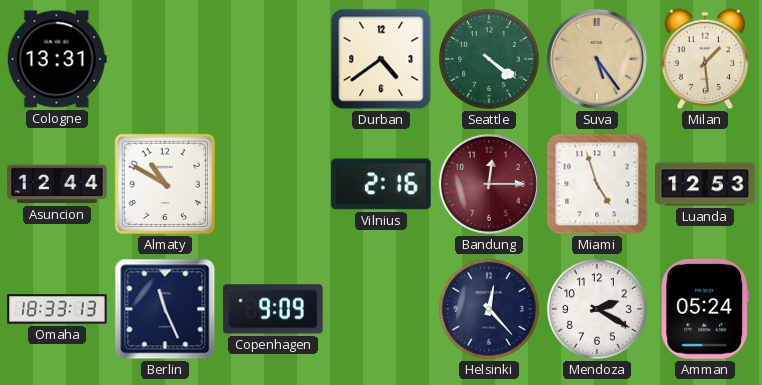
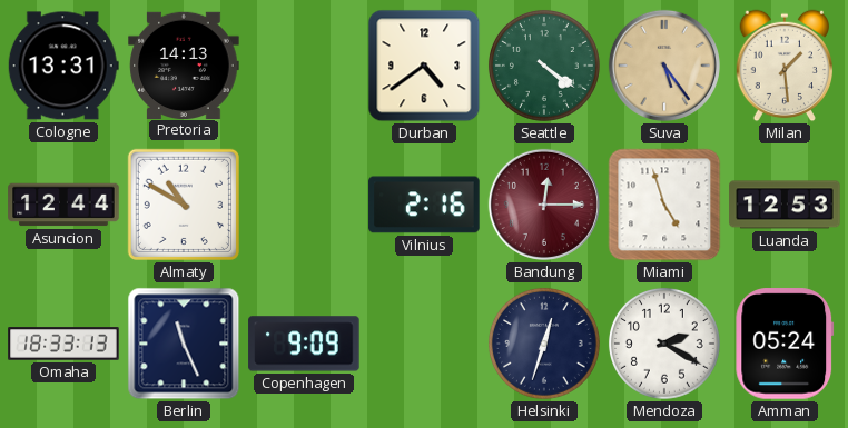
Pretoria: none -> 14:13
Helsinki: 12:23 -> 12:33
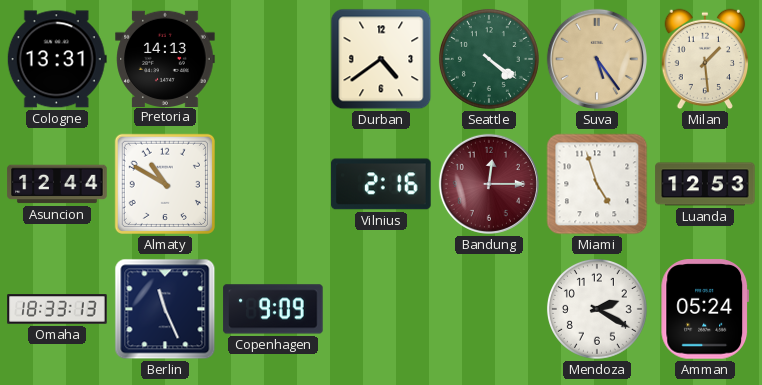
Helsinki: 12:33 -> none
